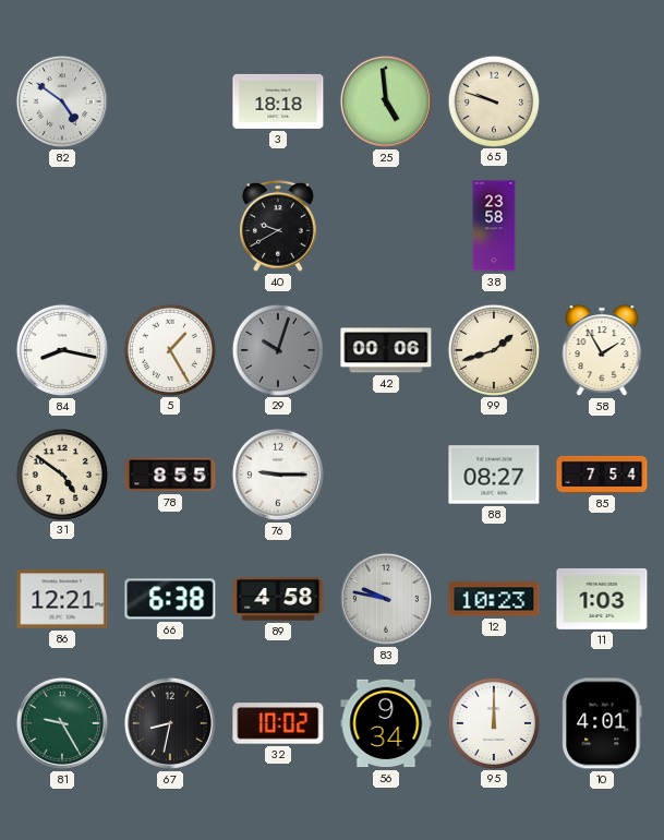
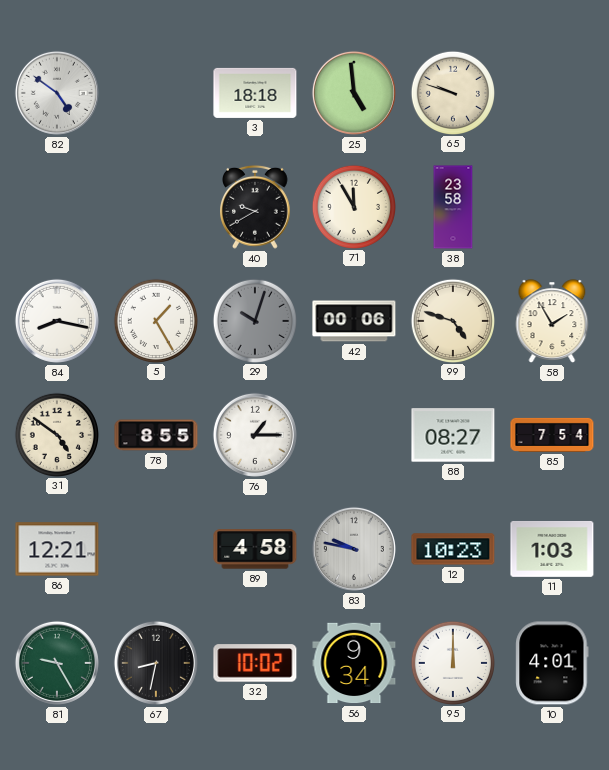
71: none -> 11:55
99: 1:42 -> 4:48
76: 9:15 -> 1:15
66: 6:38 -> none
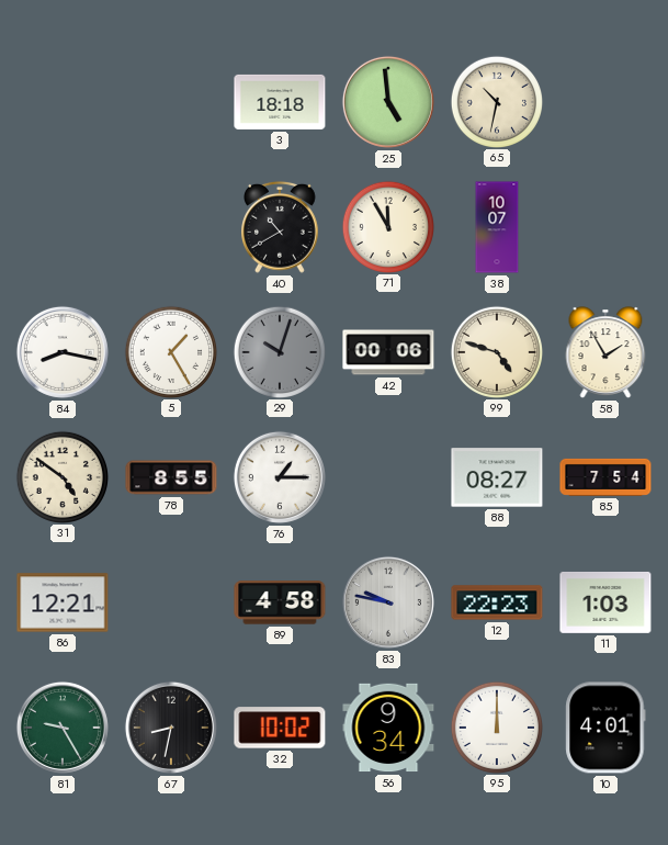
82: 4:51 -> none
65: 9:48 -> 10:32
40: 9:40 -> 10:40
38: 23:58 -> 10:07
12: 10:23 -> 22:23
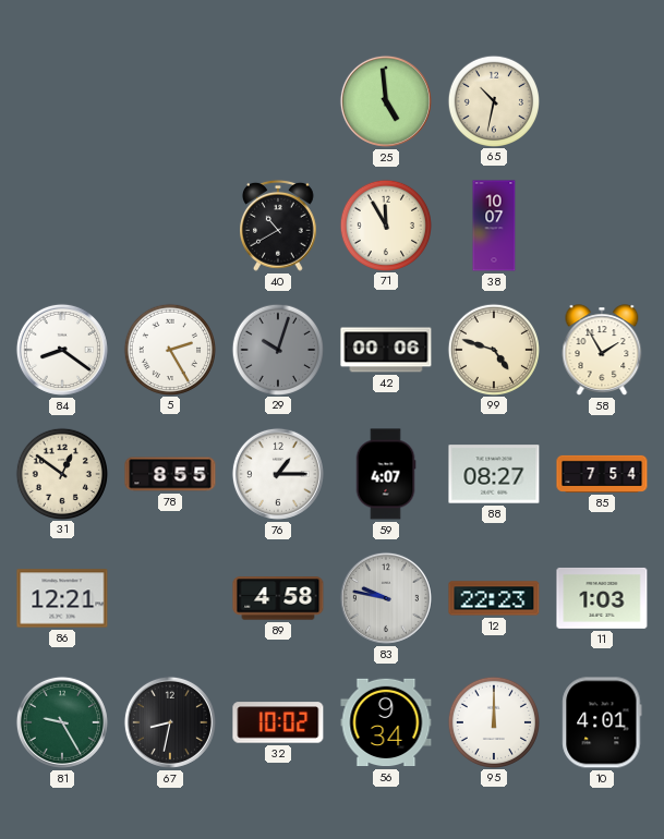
3: 18:18 -> none
84: 8:17 -> 8:21
5: 1:25 -> 2:25
31: 4:51 -> 12:51
59: none -> 4:07
